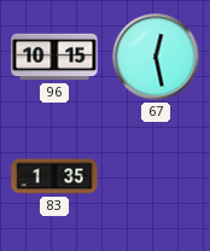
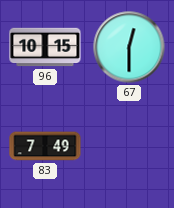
67: 12:28 -> 12:30
83: 1:35 -> 7:49
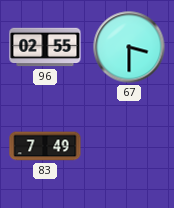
96: 10:15 -> 02:55
67: 12:30 -> 3:30
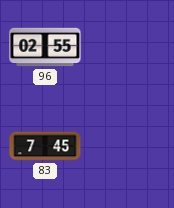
67: 3:30 -> none
83: 7:49 -> 7:45
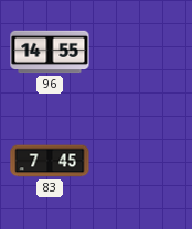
96: 02:55 -> 14:55
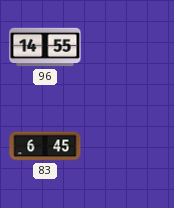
83: 7:45 -> 6:45
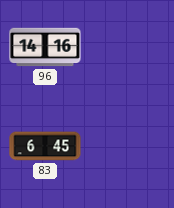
96: 14:55 -> 14:16
